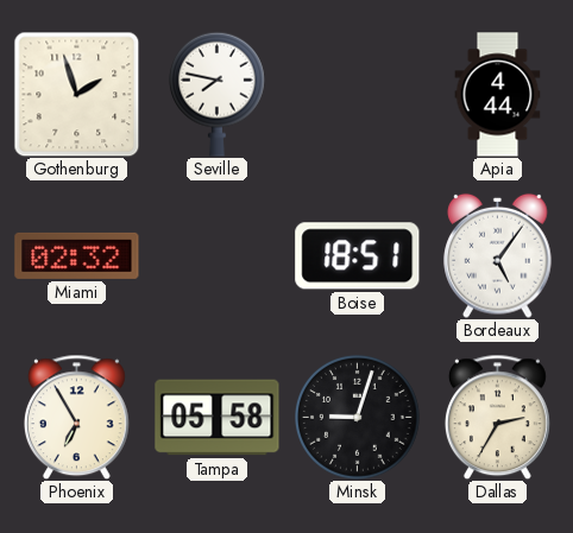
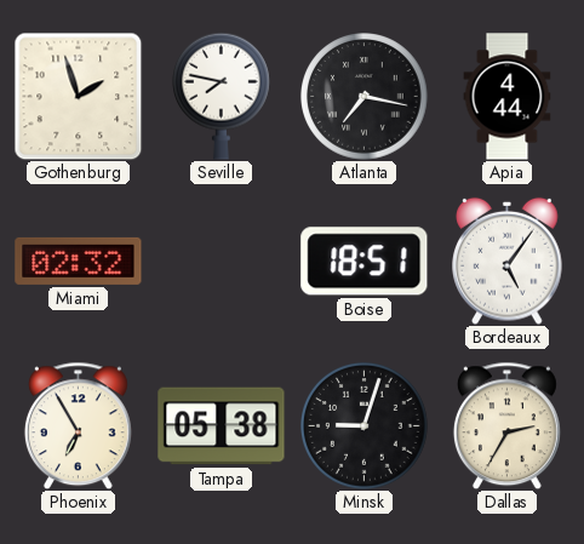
Atlanta: none -> 7:17
Tampa: 05:58 -> 05:38
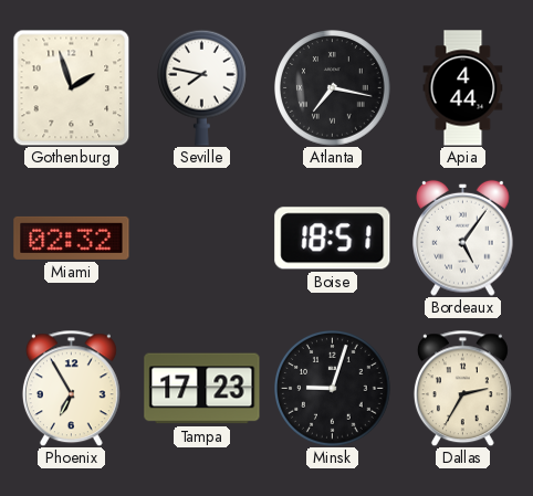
Tampa: 05:38 -> 17:23
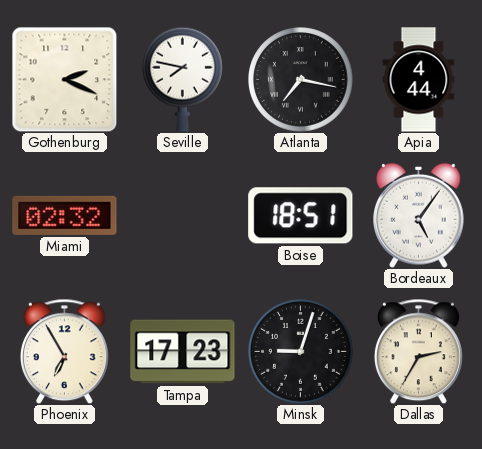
Gothenburg: 1:57 -> 2:19
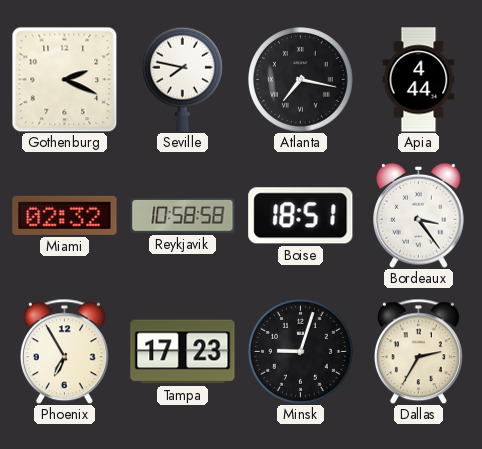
Reykjavik: none -> 10:58
Bordeaux: 5:06 -> 3:24
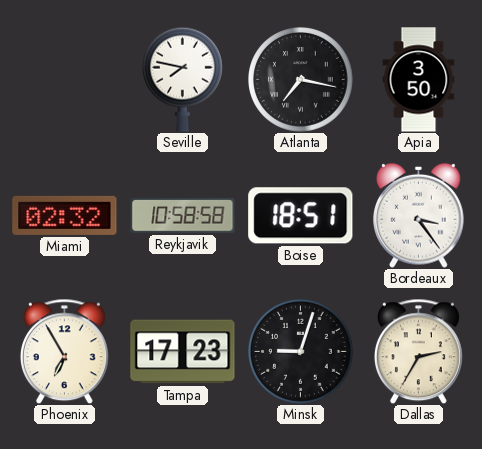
Gothenburg: 2:19 -> none
Apia: 4:44 -> 3:50
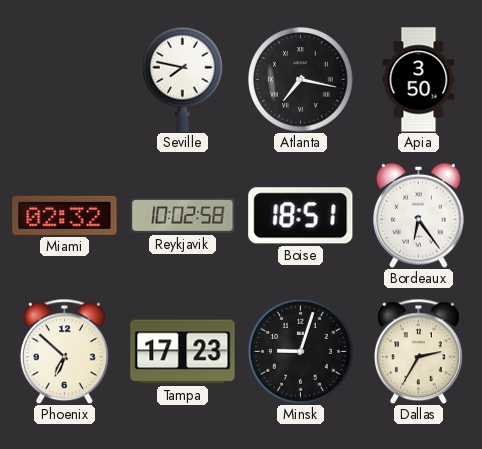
Reykjavik: 10:58 -> 10:02
Bordeaux: 3:24 -> 6:24
Phoenix: 6:55 -> 6:52
